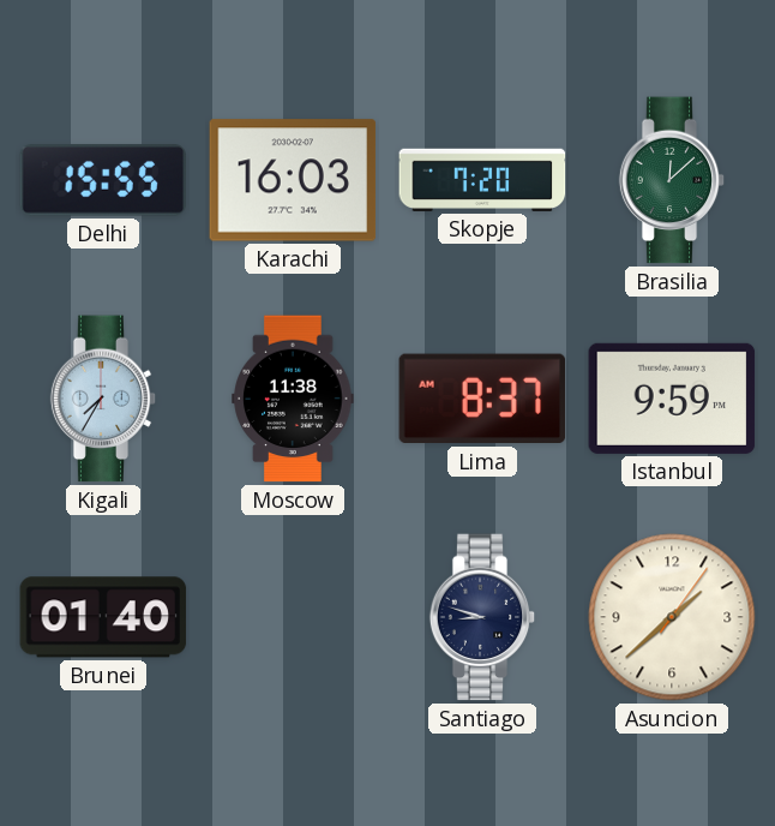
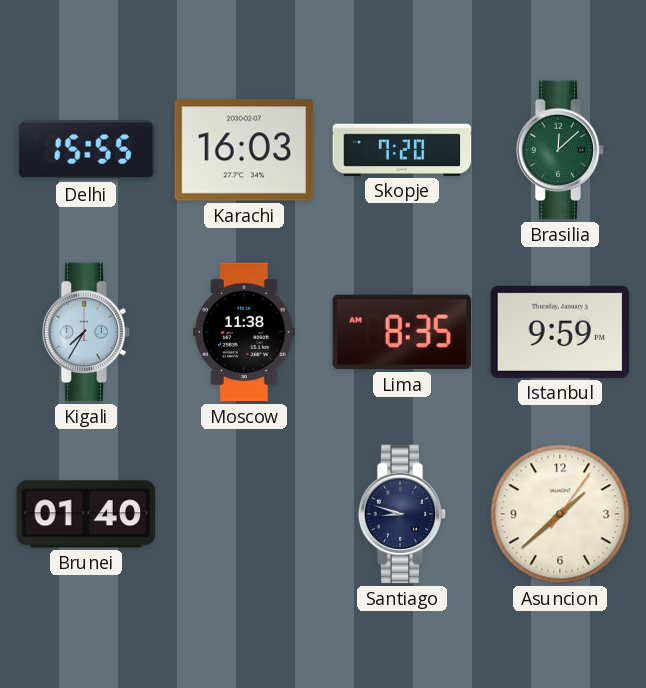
Lima: 8:37 -> 8:35
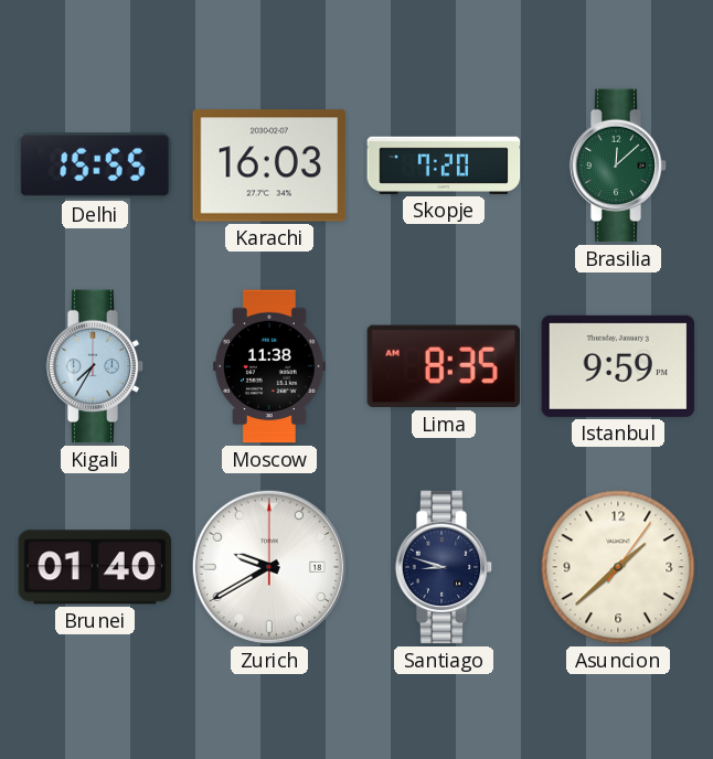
Zurich: none -> 9:40
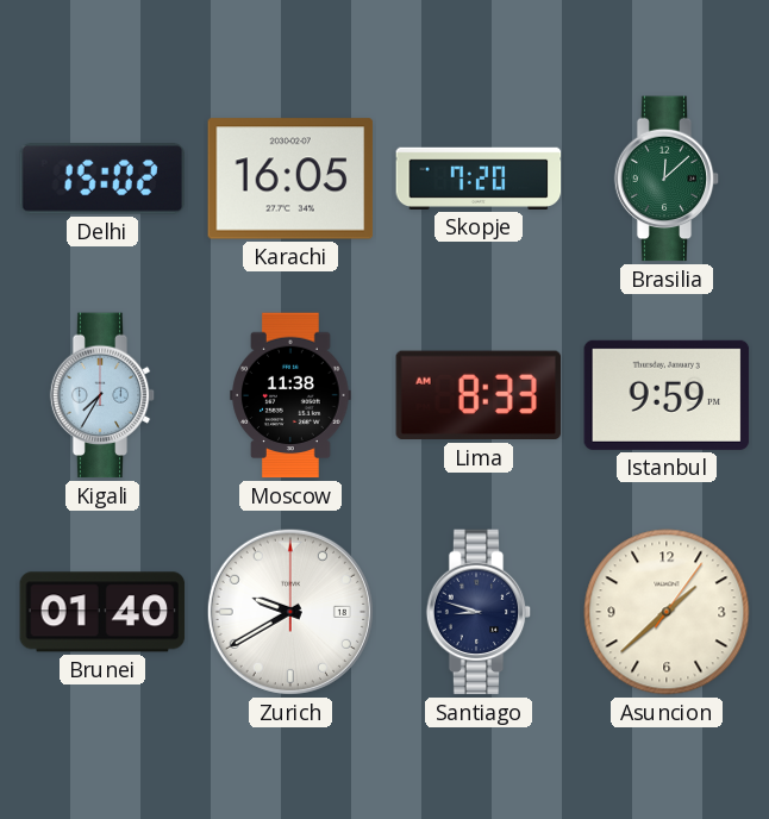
Delhi: 15:55 -> 15:02
Karachi: 16:03 -> 16:05
Lima: 8:35 -> 8:33
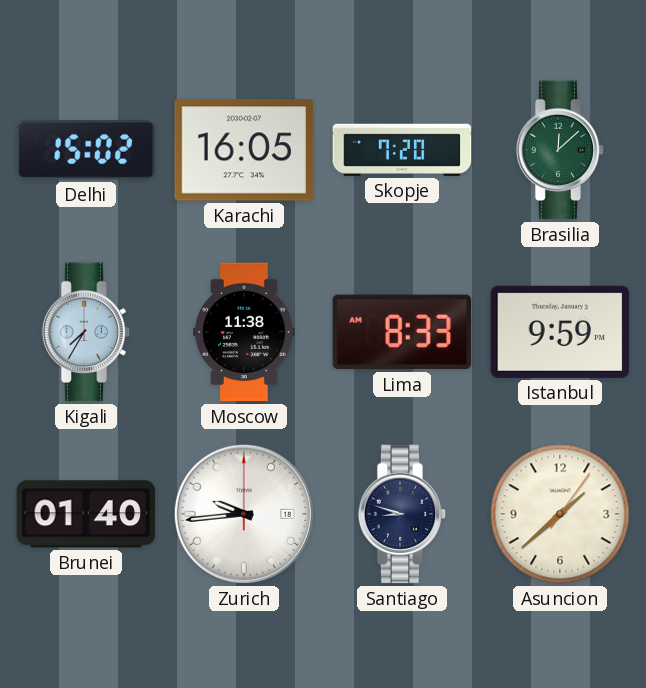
Zurich: 9:40 -> 9:44
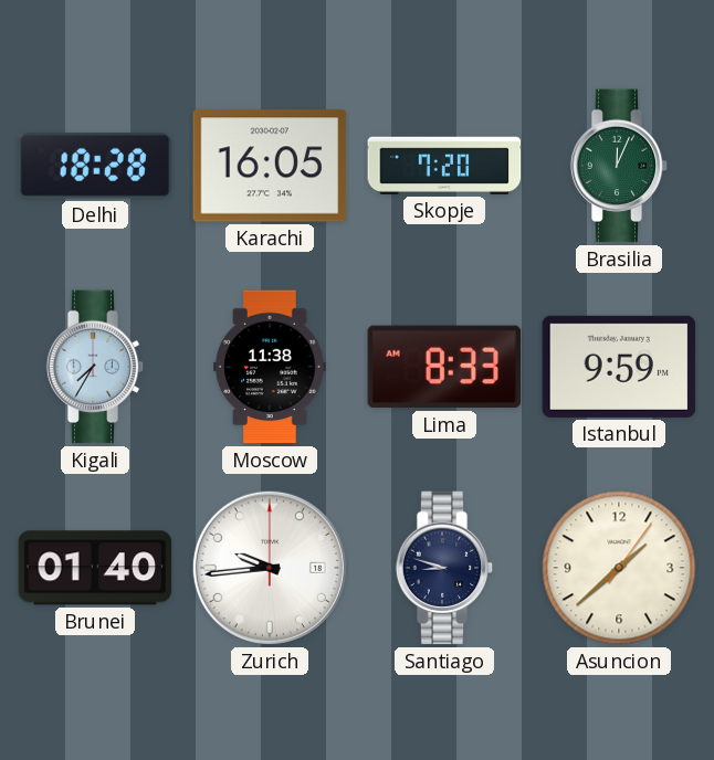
Delhi: 15:02 -> 18:28
Brasilia: 12:08 -> 12:04
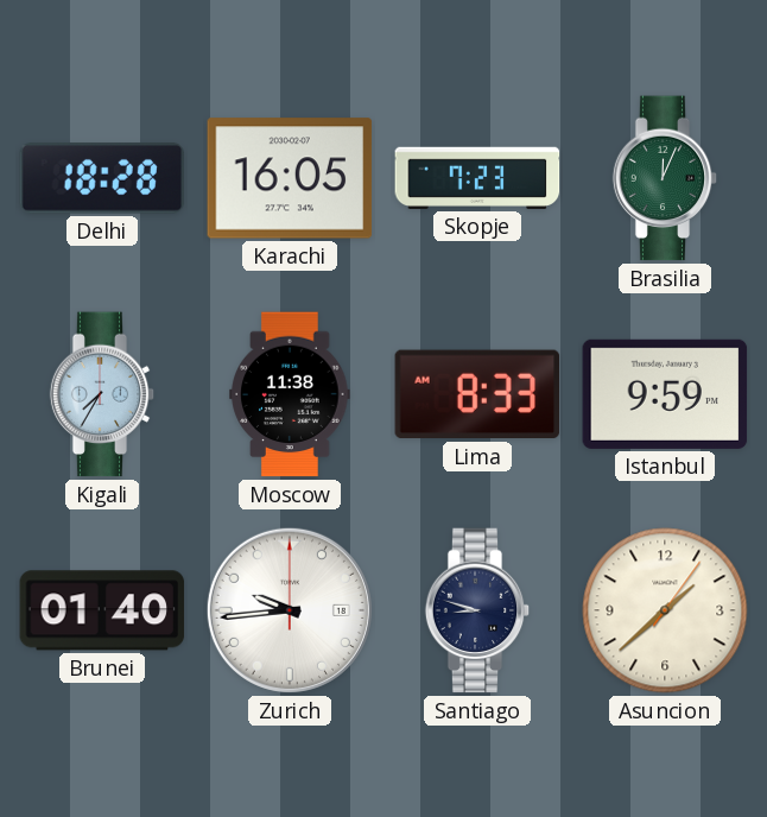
Skopje: 7:20 -> 7:23
